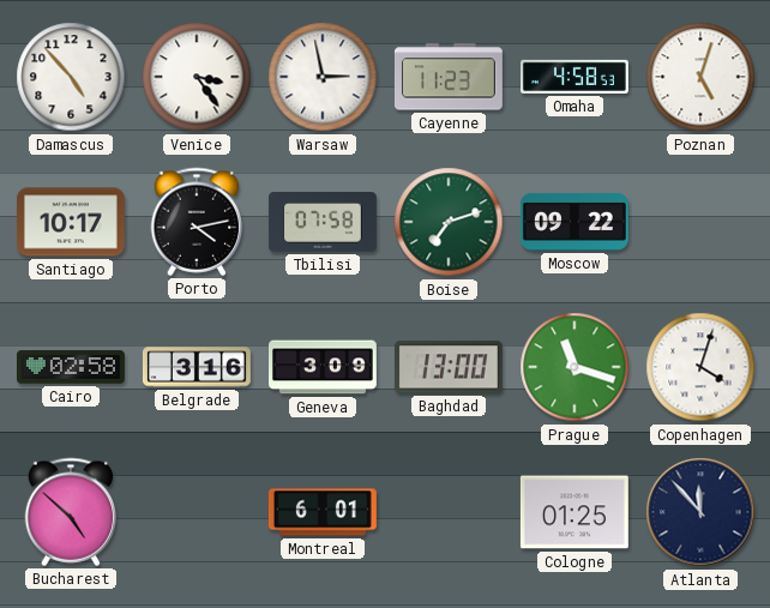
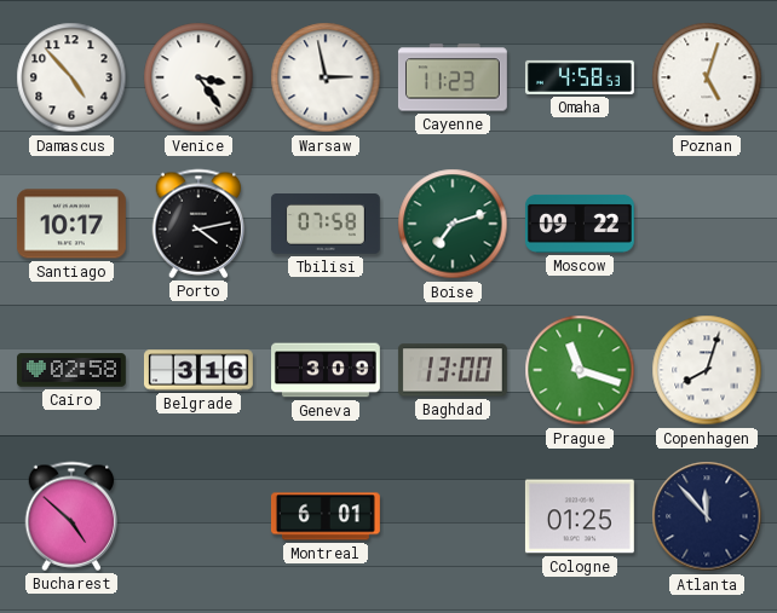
Copenhagen: 4:03 -> 8:03
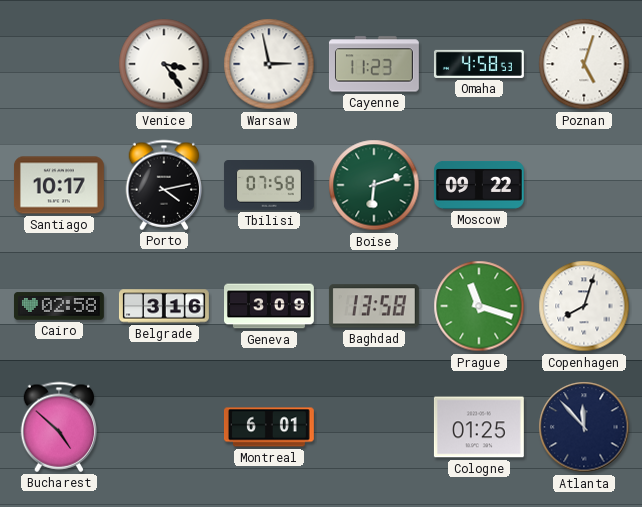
Damascus: 4:53 -> none
Boise: 7:12 -> 6:12
Baghdad: 13:00 -> 13:58
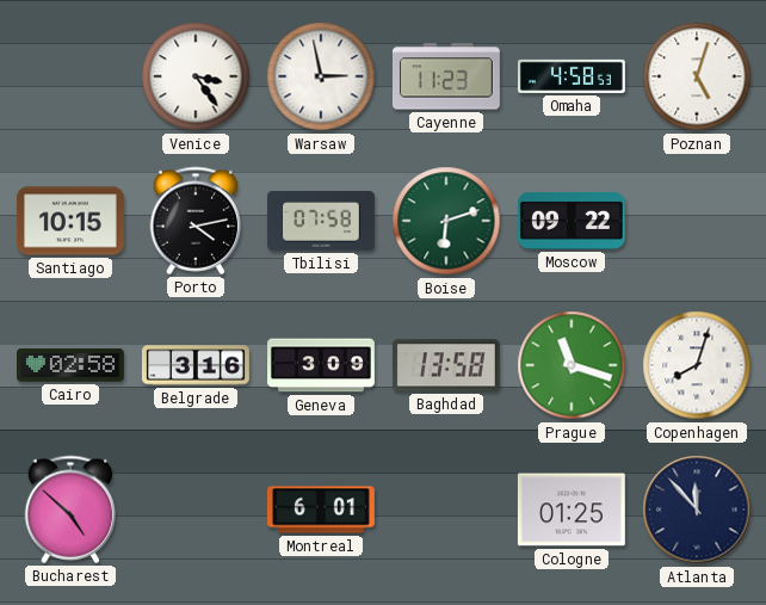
Santiago: 10:17 -> 10:15
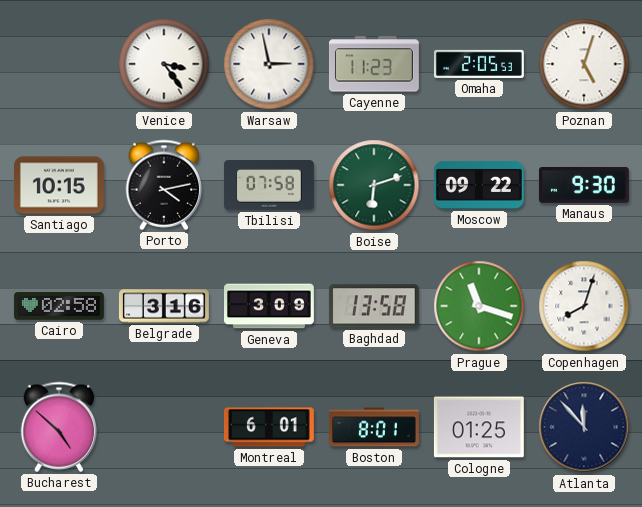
Omaha: 4:58 -> 2:05
Manaus: none -> 9:30
Boston: none -> 8:01
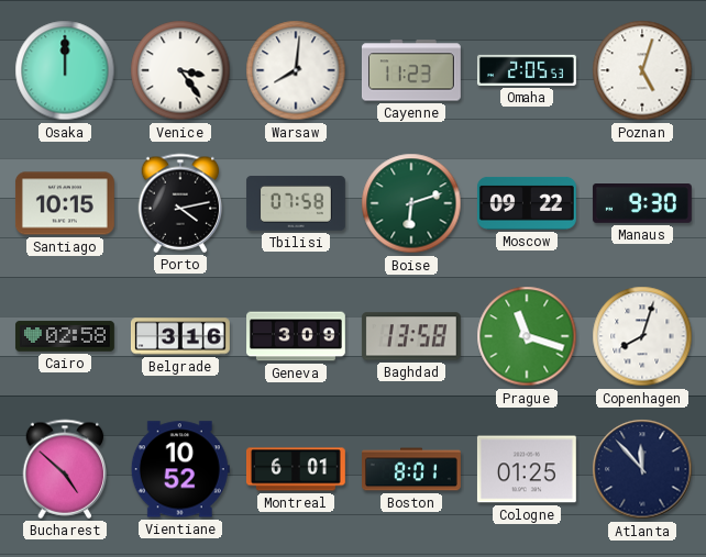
Osaka: none -> 12:00
Warsaw: 2:58 -> 8:01
Vientiane: none -> 10:52
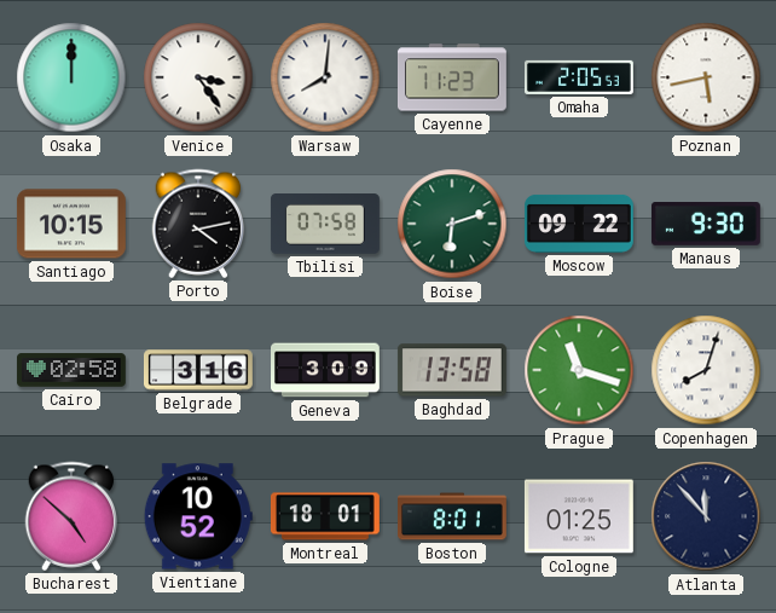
Poznan: 5:03 -> 5:43
Montreal: 6:01 -> 18:01
